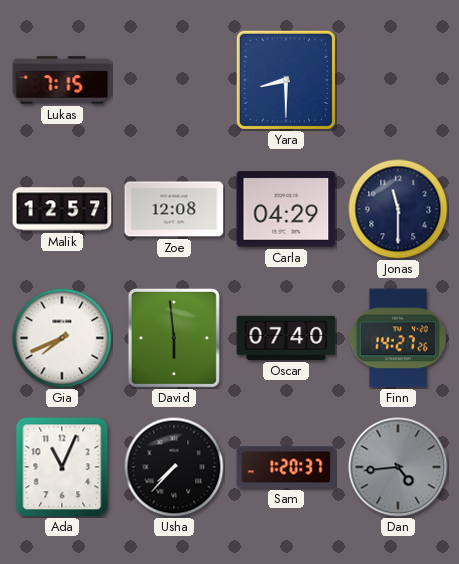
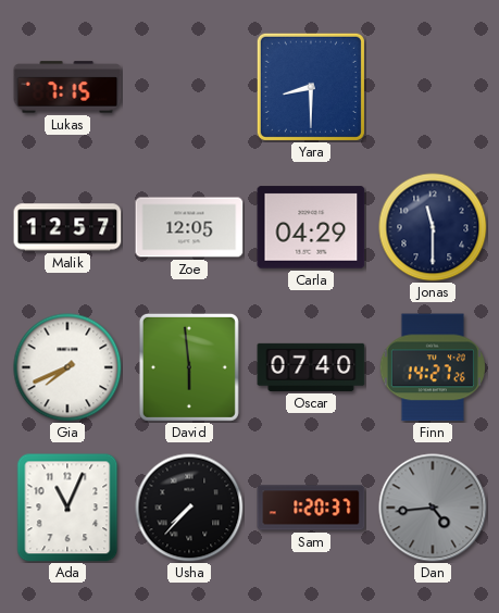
Zoe: 12:08 -> 12:05
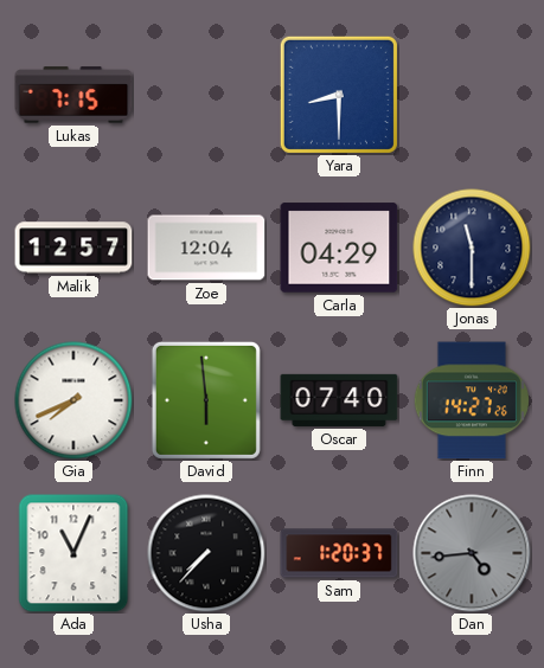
Zoe: 12:05 -> 12:04
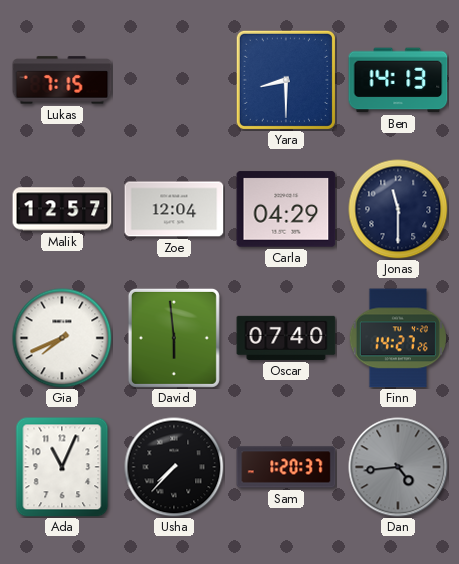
Ben: none -> 14:13
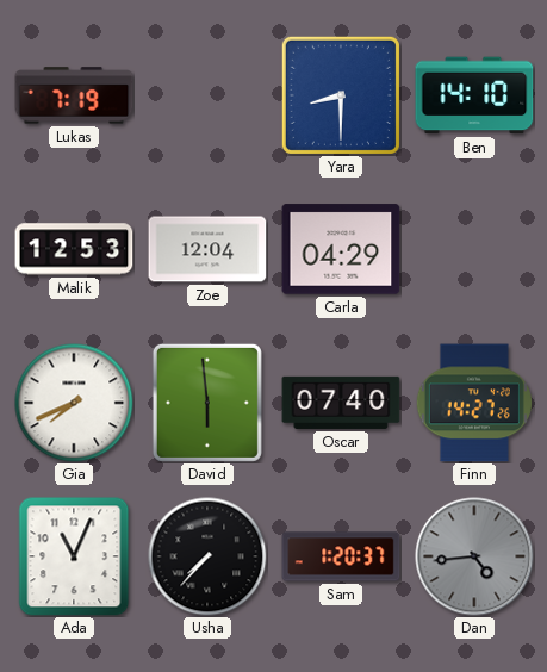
Lukas: 7:15 -> 7:19
Ben: 14:13 -> 14:10
Malik: 12:57 -> 12:53
Jonas: 11:30 -> none
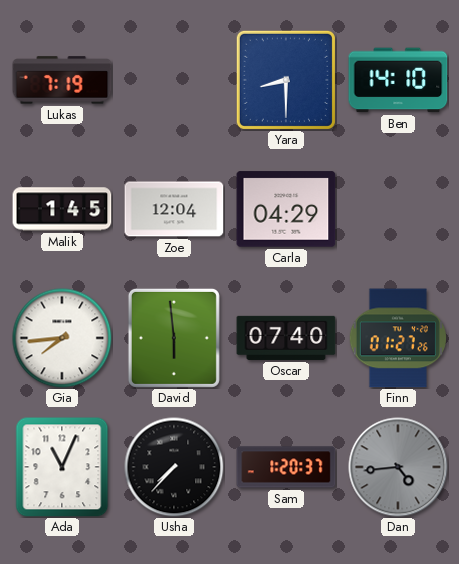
Malik: 12:53 -> 1:45
Gia: 7:41 -> 7:44
Finn: 14:27 -> 01:27
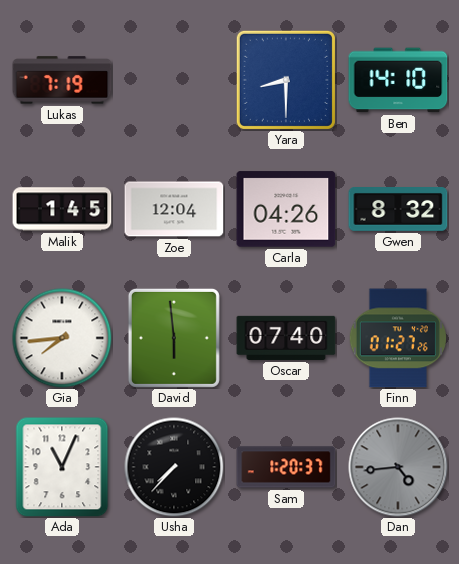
Carla: 04:29 -> 04:26
Gwen: none -> 8:32
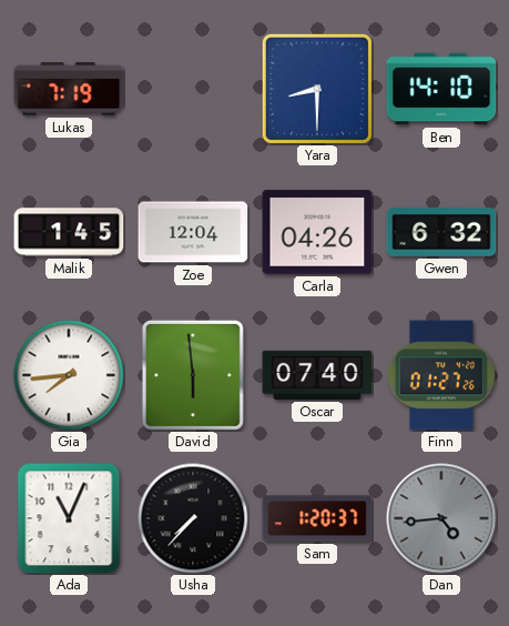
Gwen: 8:32 -> 6:32
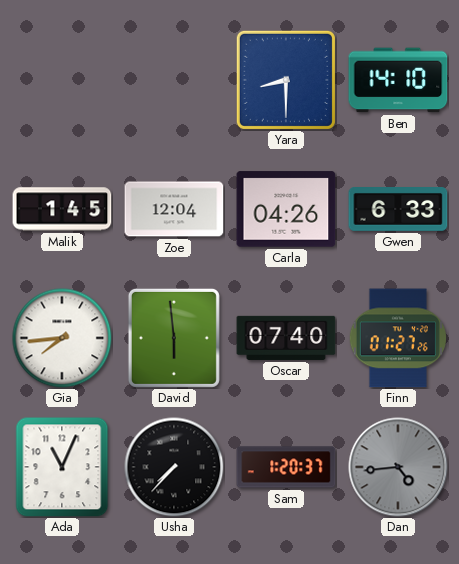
Lukas: 7:19 -> none
Gwen: 6:32 -> 6:33
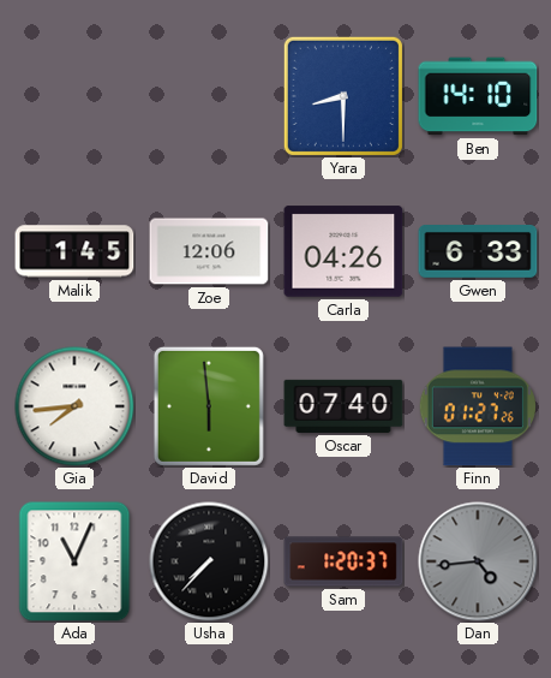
Zoe: 12:04 -> 12:06
